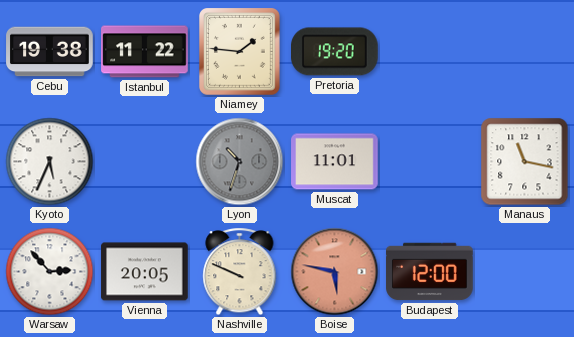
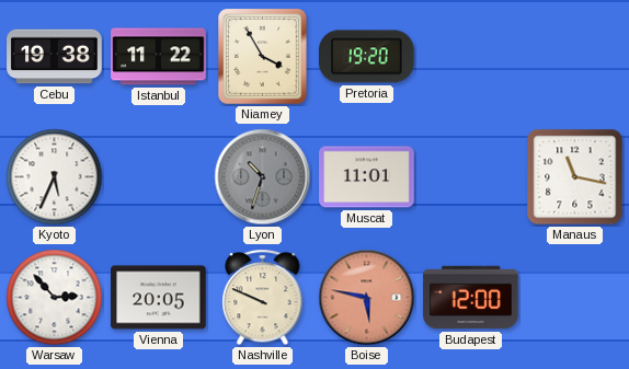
Niamey: 1:46 -> 3:55
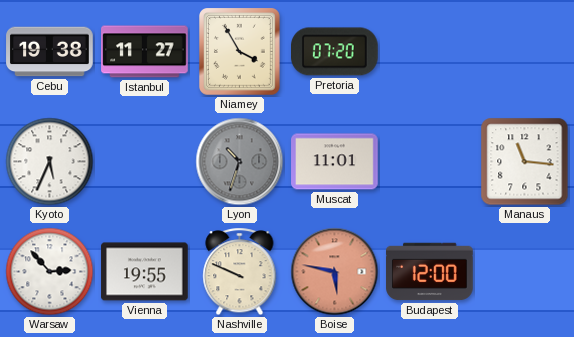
Istanbul: 11:22 -> 11:27
Pretoria: 19:20 -> 07:20
Manaus: 11:17 -> 11:16
Vienna: 20:05 -> 19:55
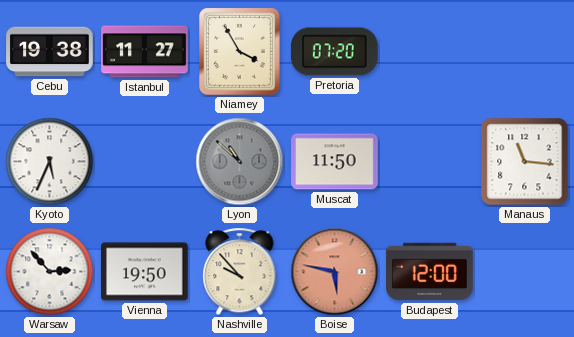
Lyon: 10:33 -> 10:52
Muscat: 11:01 -> 11:50
Vienna: 19:55 -> 19:50
Nashville: 9:49 -> 9:53
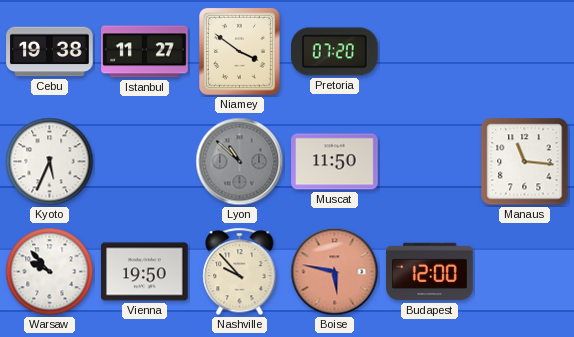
Niamey: 3:55 -> 3:51
Warsaw: 2:53 -> 9:53
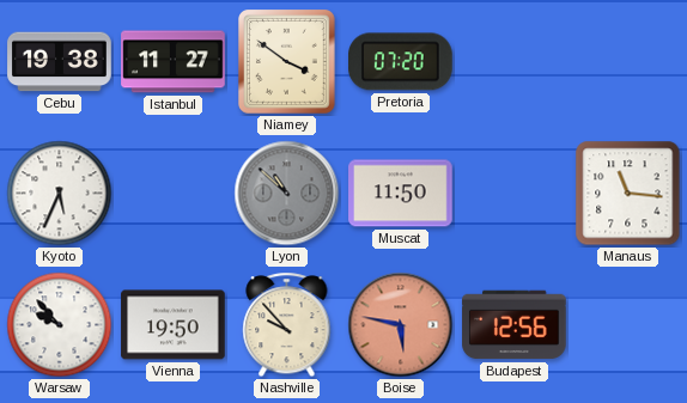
Budapest: 12:00 -> 12:56
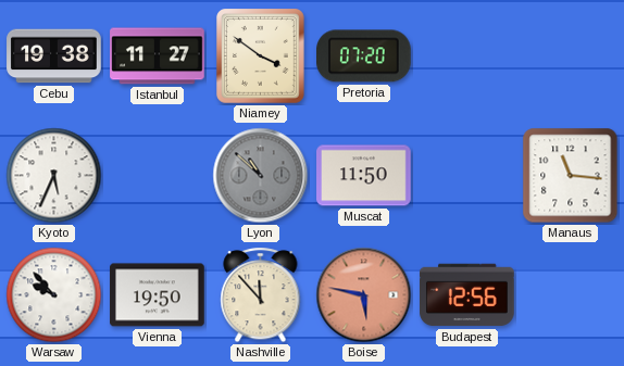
Nashville: 9:53 -> 11:53
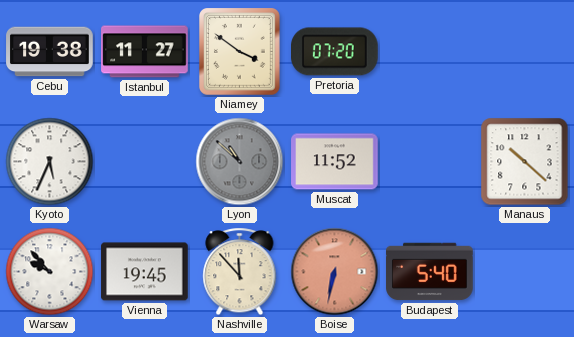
Muscat: 11:50 -> 11:52
Manaus: 11:16 -> 10:22
Vienna: 19:50 -> 19:45
Boise: 5:47 -> 6:32
Budapest: 12:56 -> 5:40
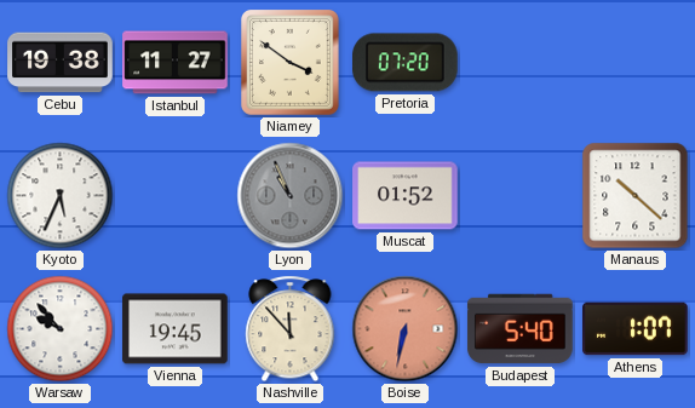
Lyon: 10:52 -> 10:56
Muscat: 11:52 -> 01:52
Athens: none -> 1:07
